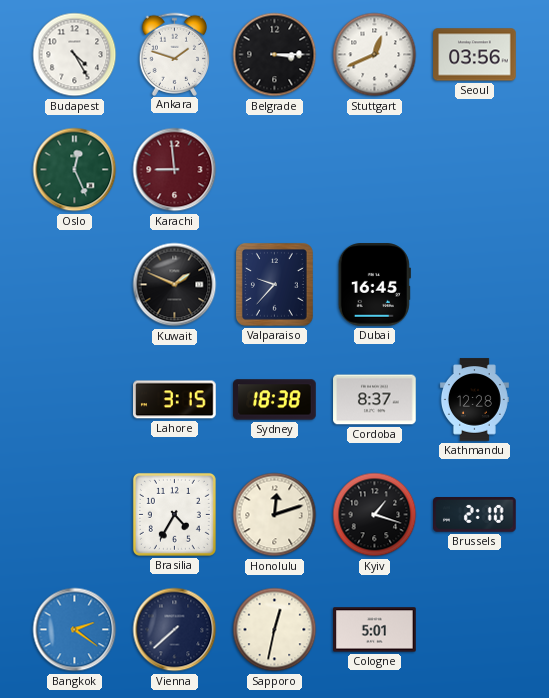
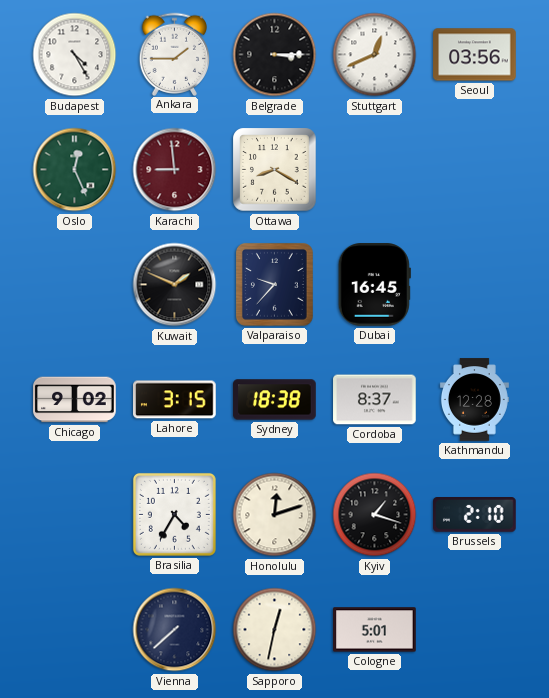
Ankara: 1:48 -> 1:45
Ottawa: none -> 8:20
Chicago: none -> 9:02
Bangkok: 2:21 -> none
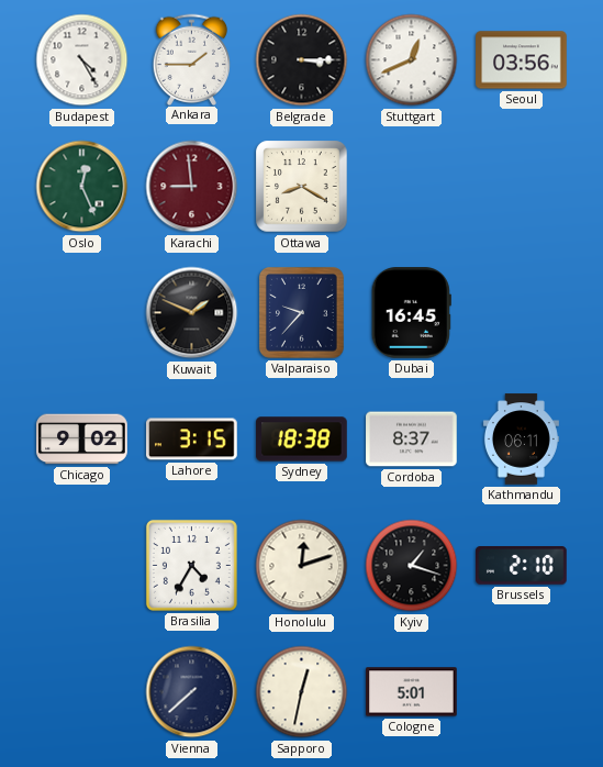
Kathmandu: 12:28 -> 06:11
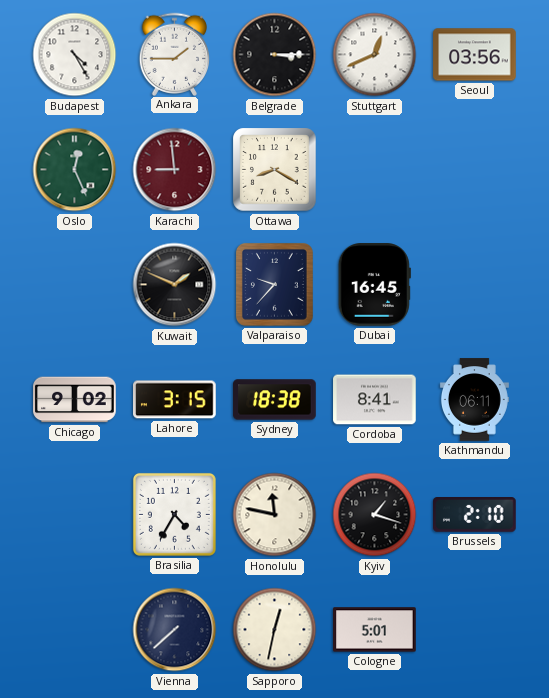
Cordoba: 8:37 -> 8:41
Honolulu: 12:12 -> 11:47
